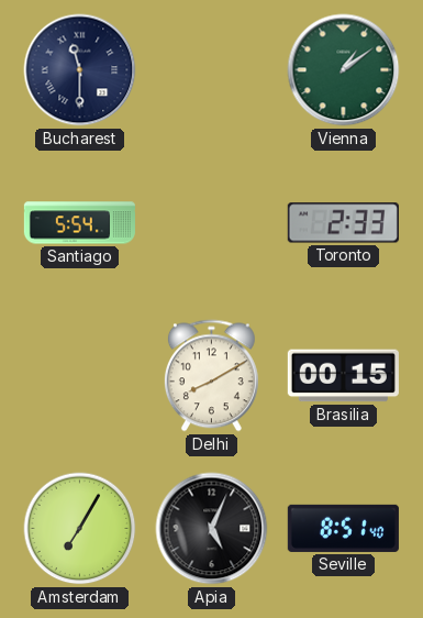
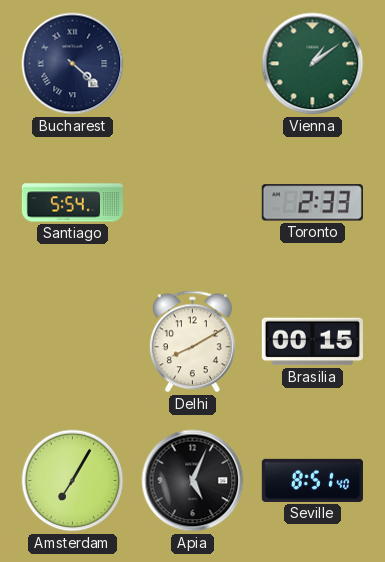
Bucharest: 11:30 -> 4:22
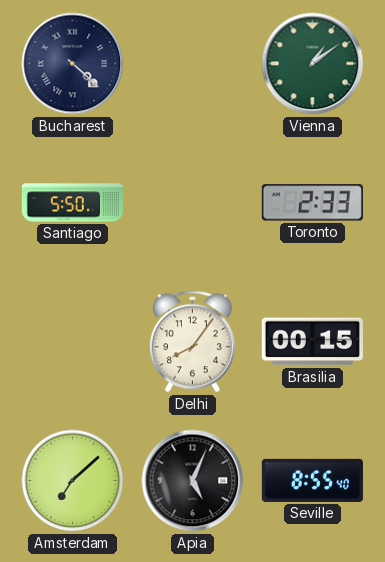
Santiago: 5:54 -> 5:50
Delhi: 8:10 -> 8:06
Amsterdam: 7:05 -> 7:08
Seville: 8:51 -> 8:55
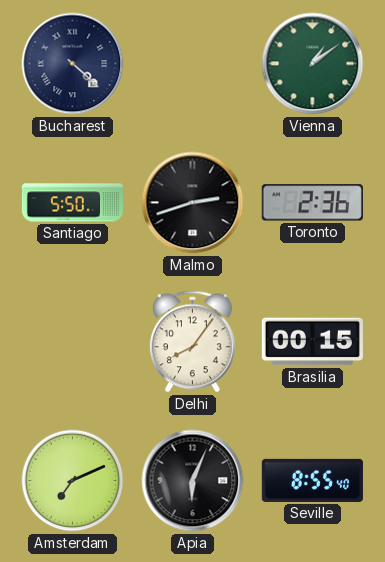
Malmo: none -> 2:42
Toronto: 2:33 -> 2:36
Amsterdam: 7:08 -> 7:11
Apia: 5:04 -> 6:04
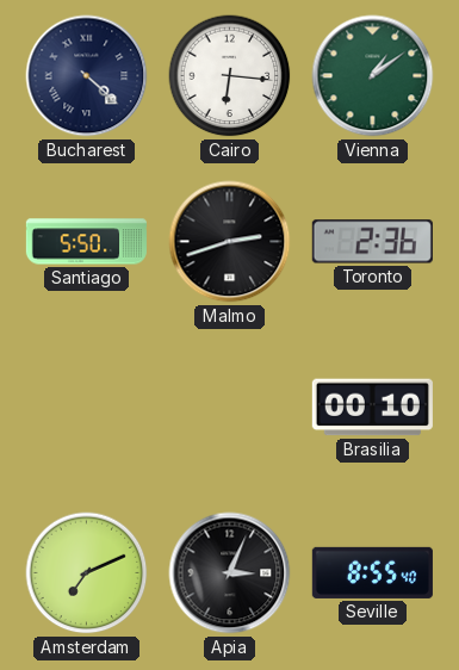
Cairo: none -> 6:16
Delhi: 8:06 -> none
Brasilia: 00:15 -> 00:10
Apia: 6:04 -> 3:04
